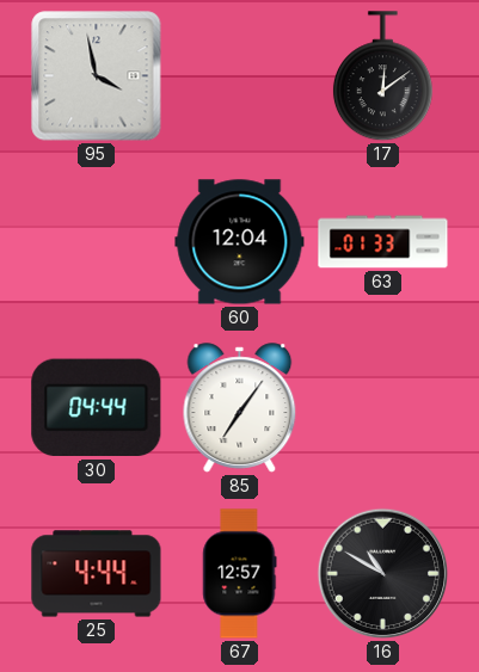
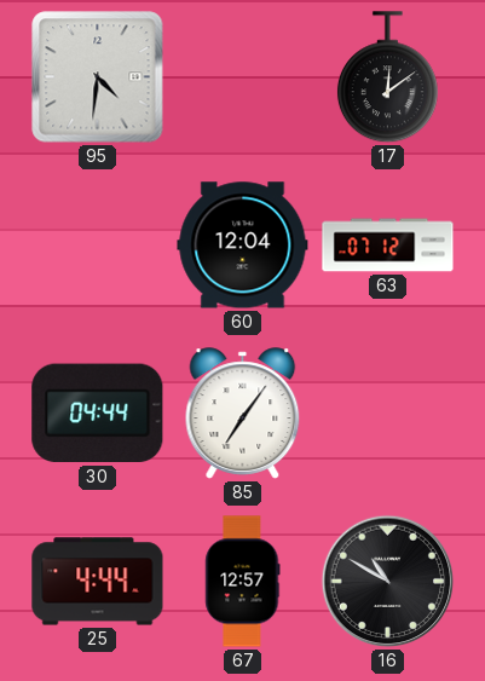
95: 3:58 -> 4:31
63: 01:33 -> 07:12
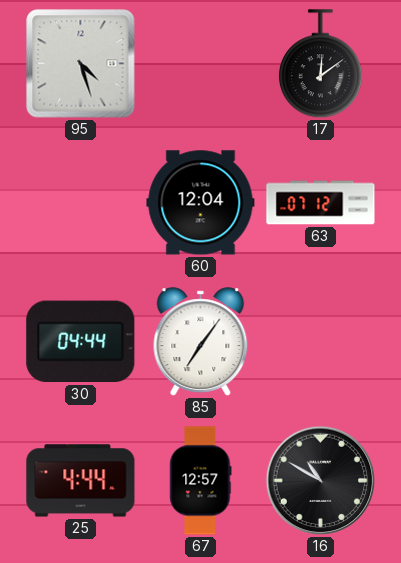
95: 4:31 -> 4:27
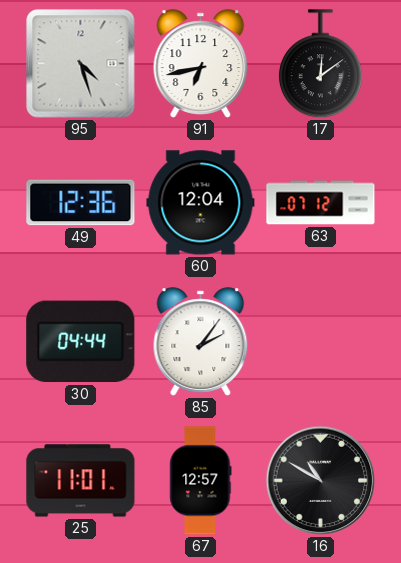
91: none -> 6:43
49: none -> 12:36
85: 7:06 -> 2:06
25: 4:44 -> 11:01
